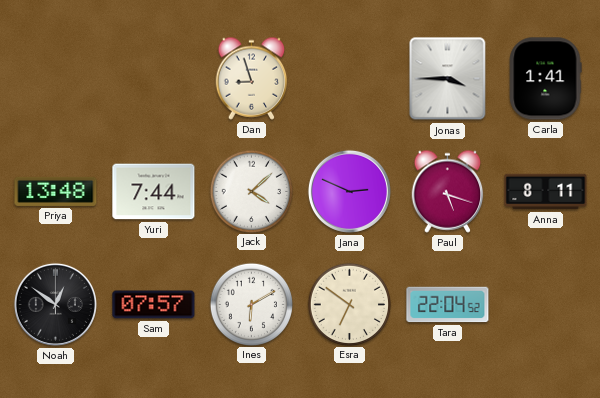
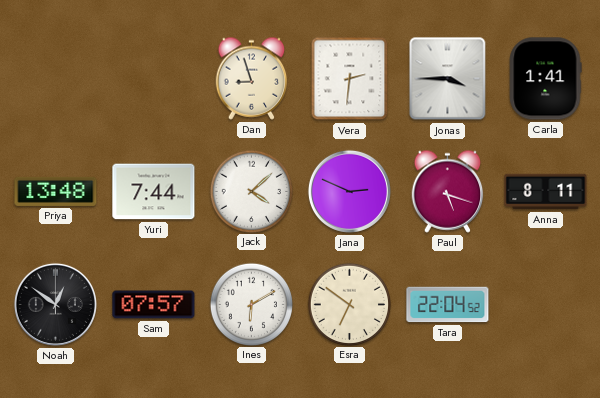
Vera: none -> 2:31
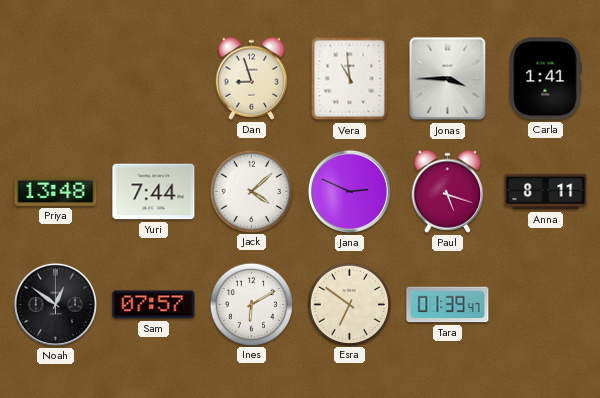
Vera: 2:31 -> 10:59
Tara: 22:04 -> 01:39
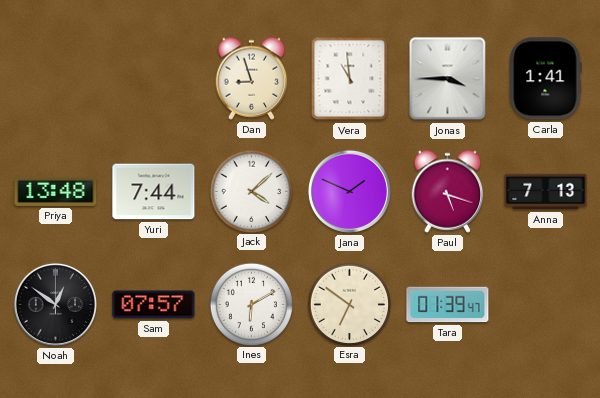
Jana: 2:49 -> 1:49
Anna: 8:11 -> 7:13
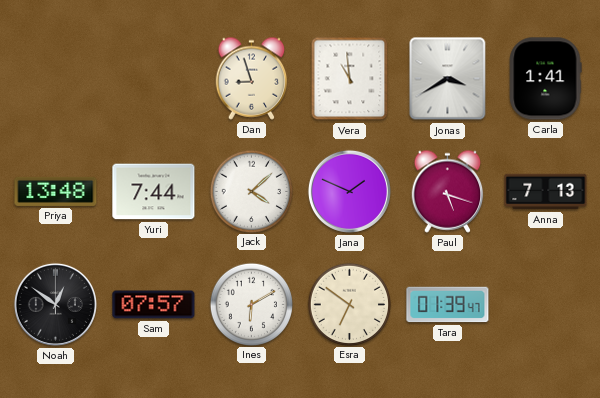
Jonas: 3:45 -> 3:40
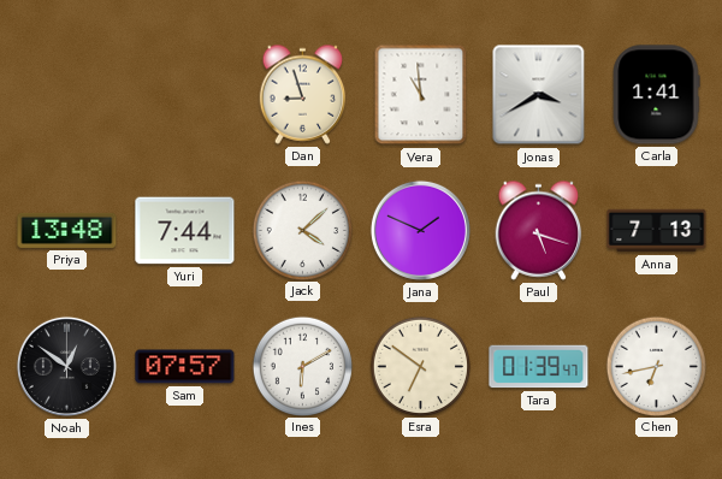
Chen: none -> 6:43
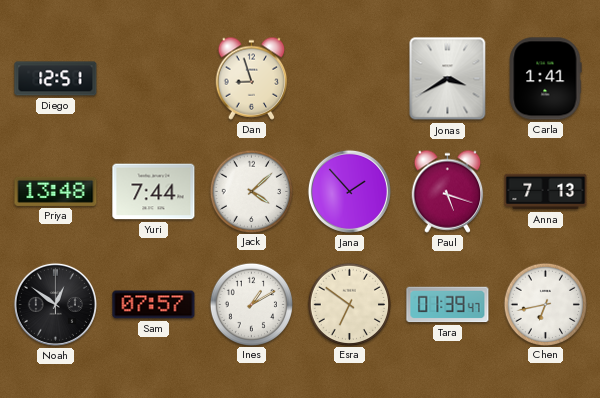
Diego: none -> 12:51
Vera: 10:59 -> none
Jana: 1:49 -> 1:53
Ines: 6:10 -> 1:10
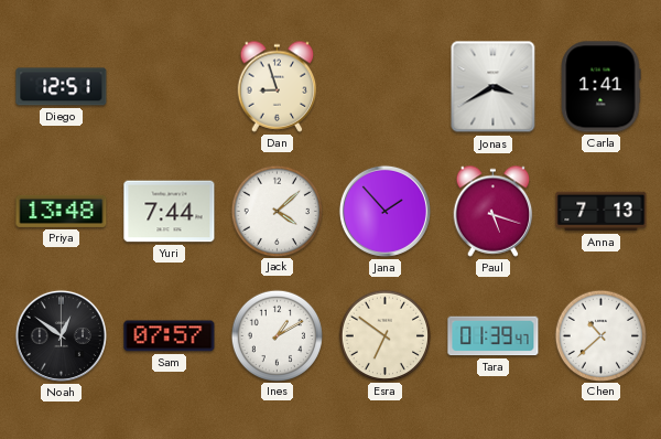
Chen: 6:43 -> 10:38
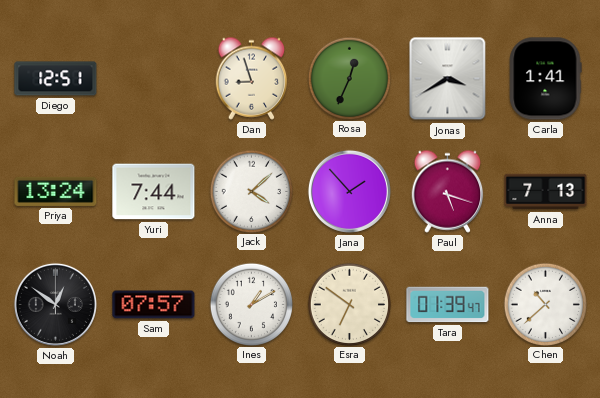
Rosa: none -> 12:34
Priya: 13:48 -> 13:24
